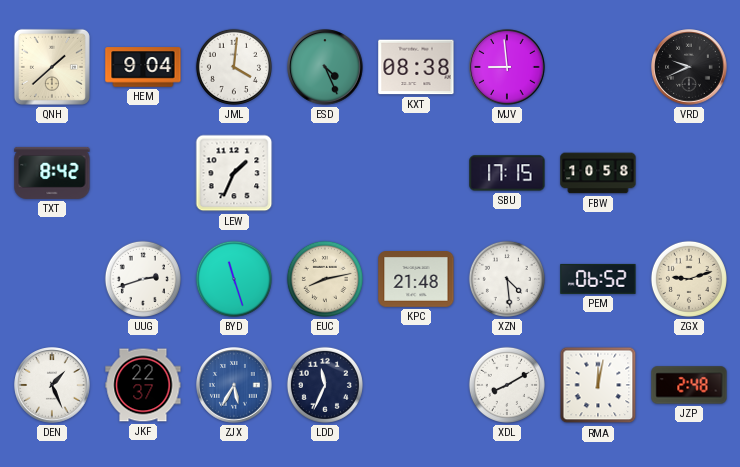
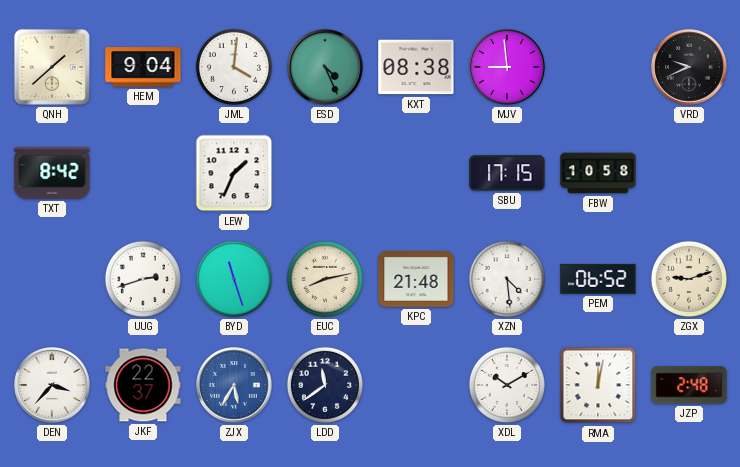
DEN: 1:26 -> 3:37
LDD: 11:34 -> 11:39
XDL: 8:10 -> 10:10
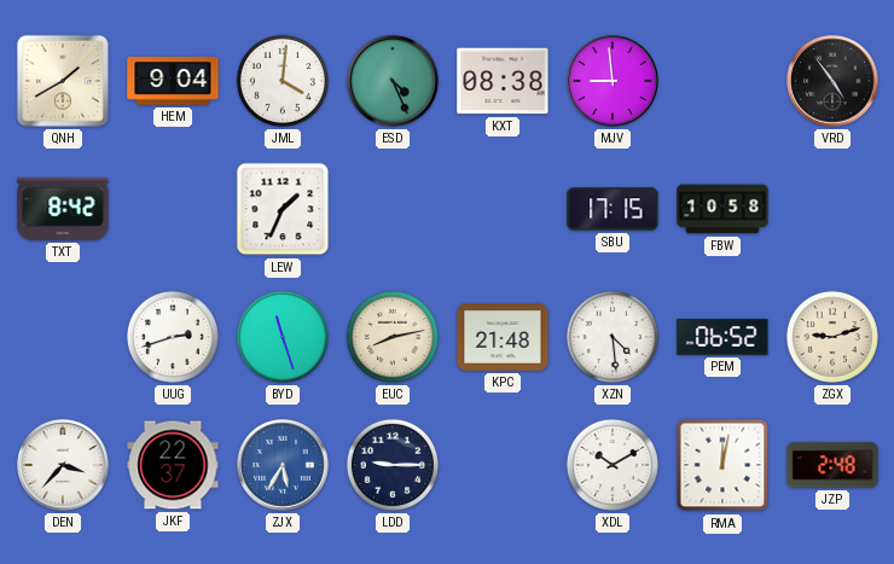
QNH: 1:38 -> 1:40
VRD: 9:41 -> 4:54
LDD: 11:39 -> 9:15
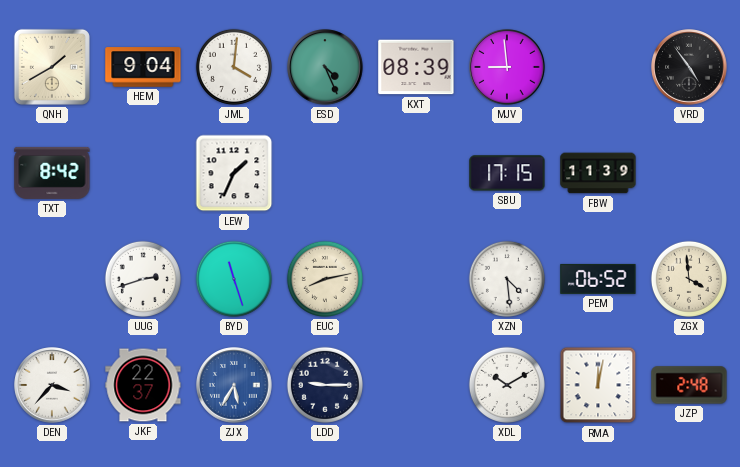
KXT: 08:38 -> 08:39
FBW: 10:58 -> 11:39
KPC: 21:48 -> none
ZGX: 9:12 -> 3:59
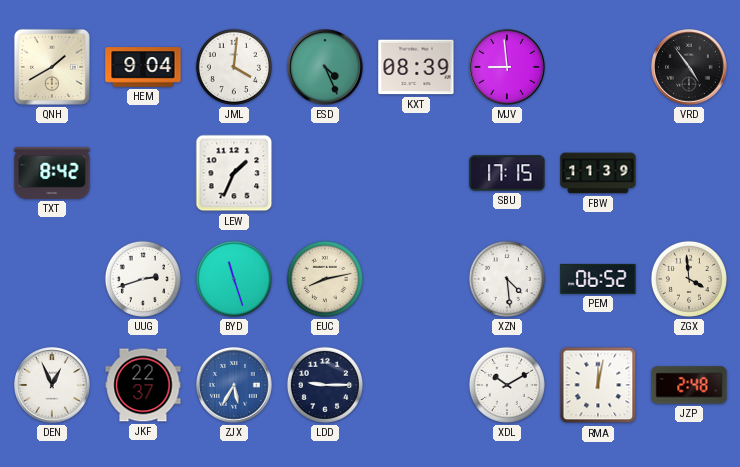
DEN: 3:37 -> 12:56
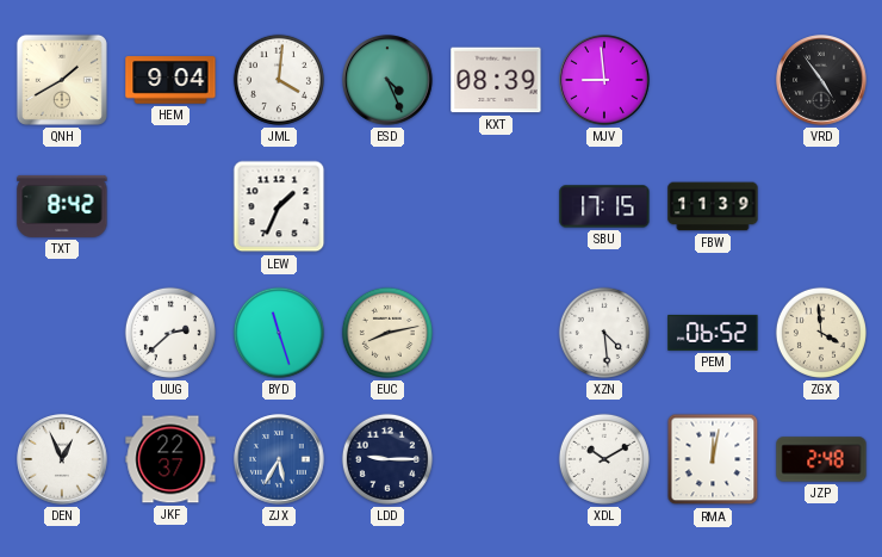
UUG: 2:42 -> 2:38
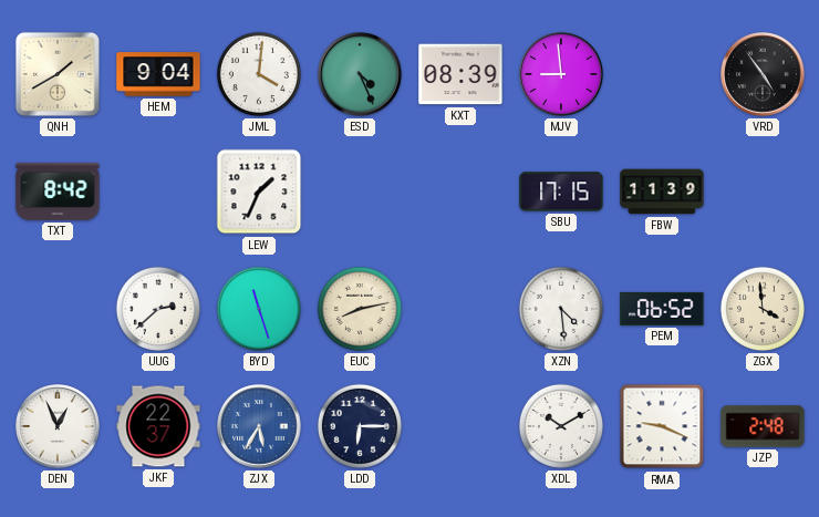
LDD: 9:15 -> 6:15
RMA: 12:02 -> 9:19
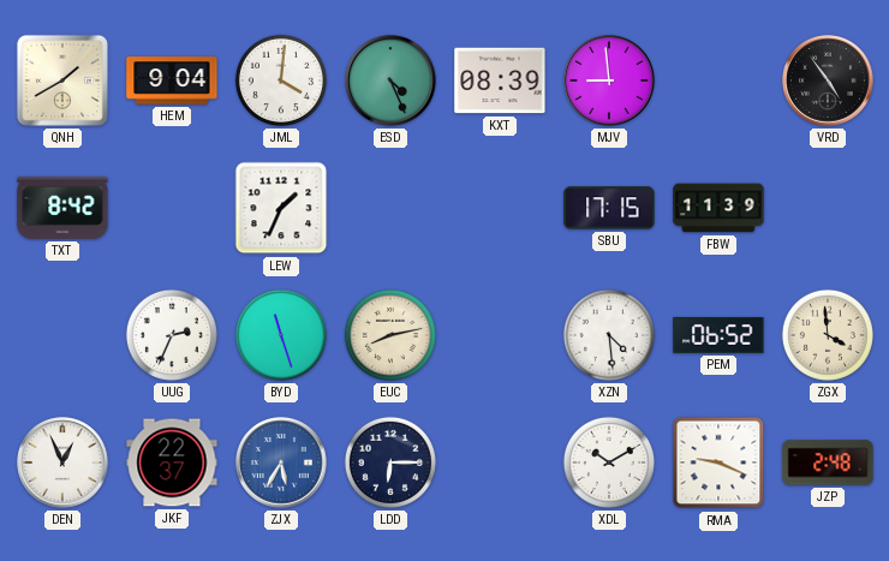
UUG: 2:38 -> 2:34
